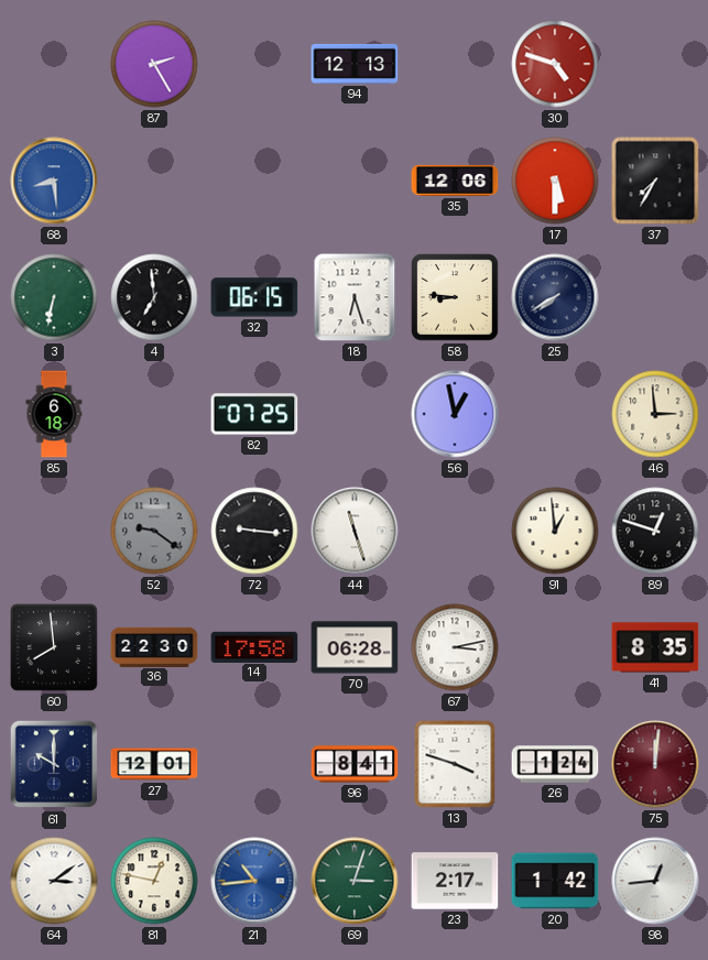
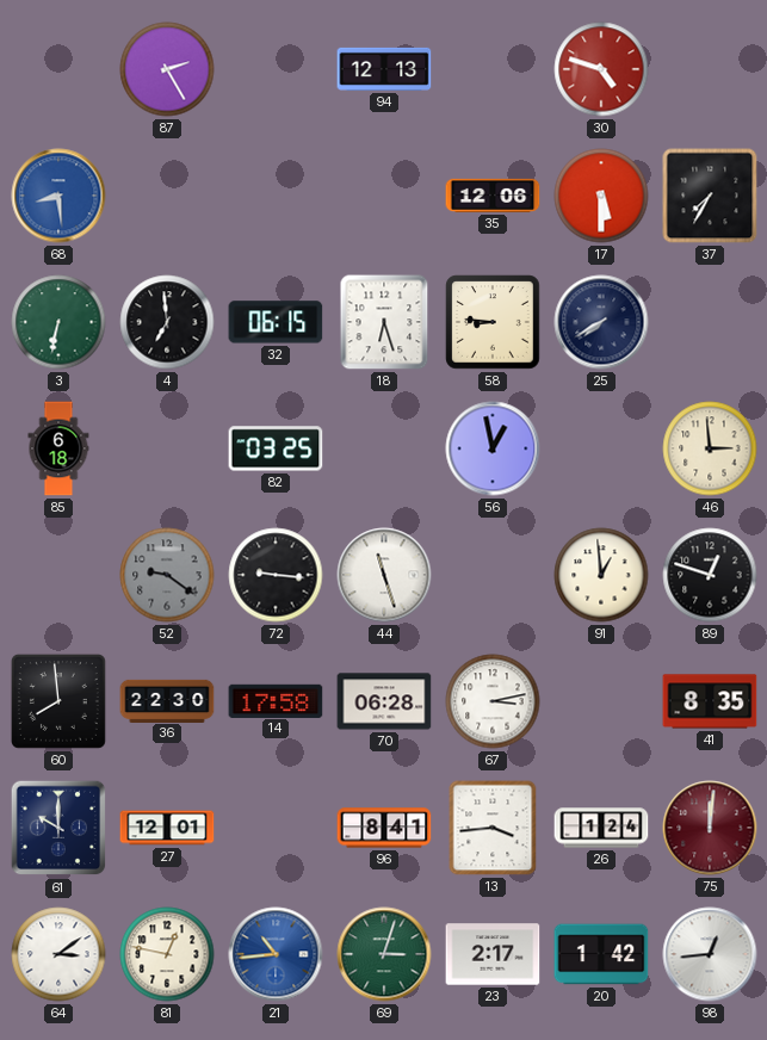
82: 07:25 -> 03:25
13: 3:48 -> 3:44
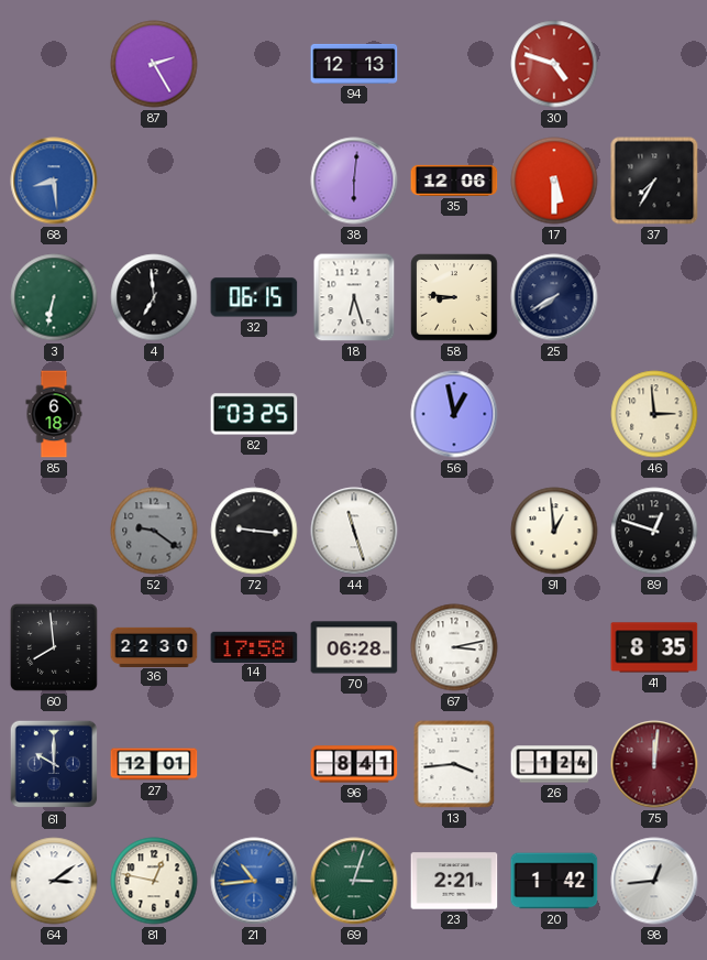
38: none -> 6:01
23: 2:17 -> 2:21
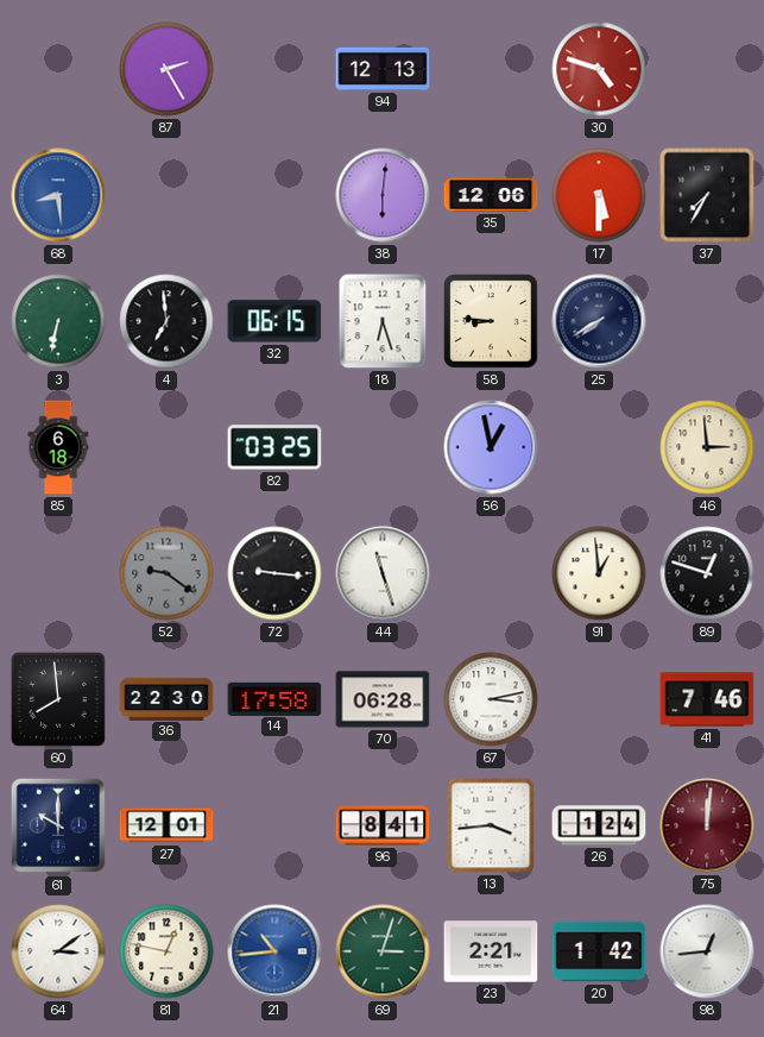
41: 8:35 -> 7:46
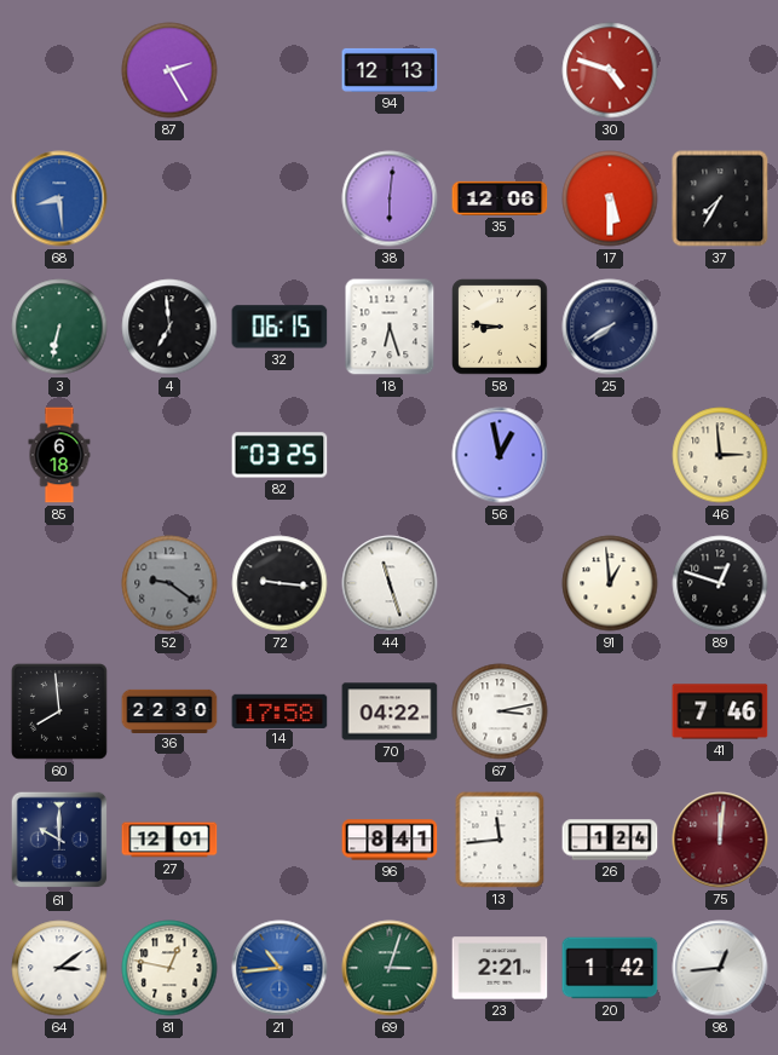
70: 06:28 -> 04:22
13: 3:44 -> 11:44
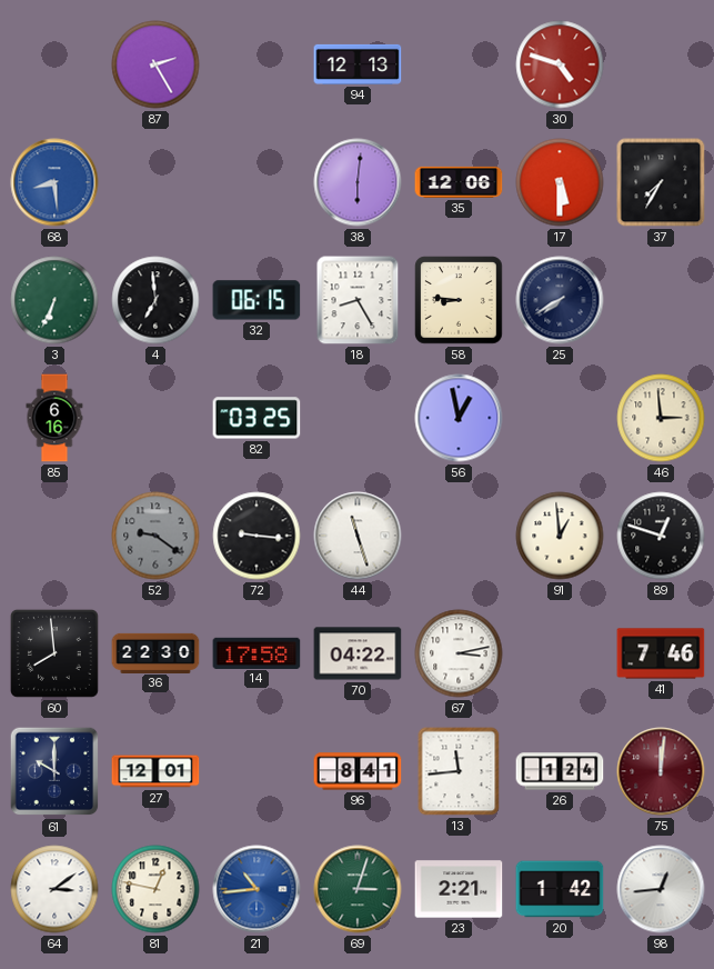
3: 6:32 -> 6:34
18: 6:27 -> 8:25
85: 6:18 -> 6:16
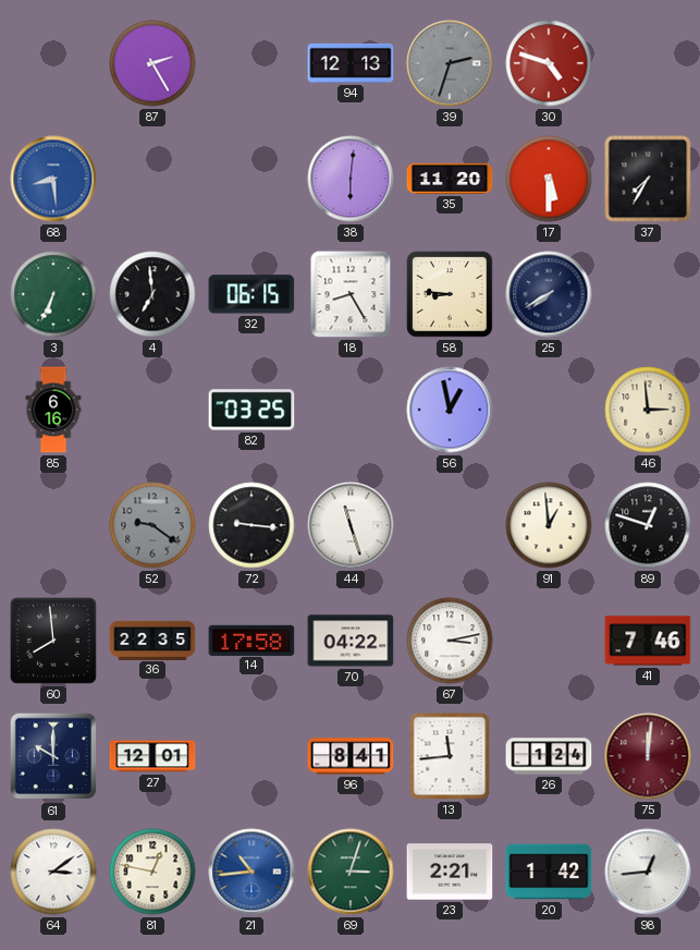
39: none -> 2:33
35: 12:06 -> 11:20
36: 22:30 -> 22:35
